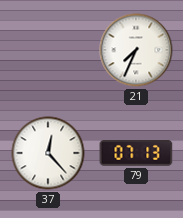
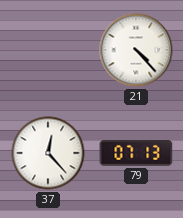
21: 7:34 -> 4:23
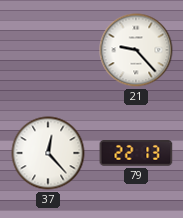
21: 4:23 -> 9:23
79: 07:13 -> 22:13
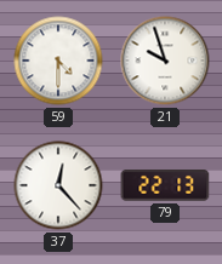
59: none -> 4:30
21: 9:23 -> 9:57
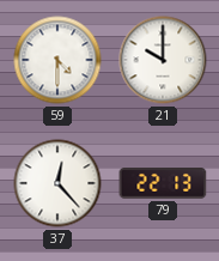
21: 9:57 -> 10:00
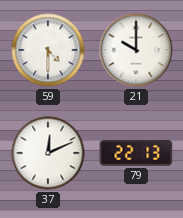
37: 12:23 -> 12:11
